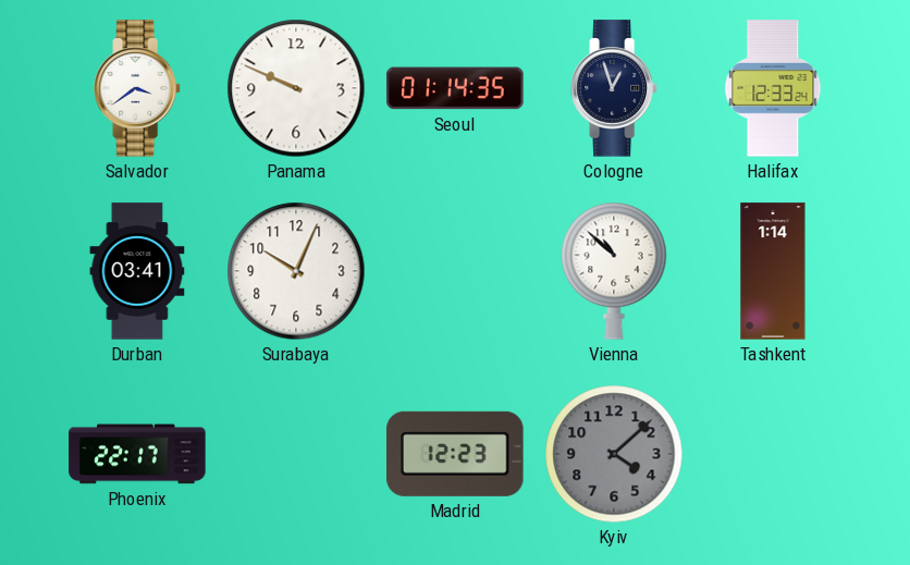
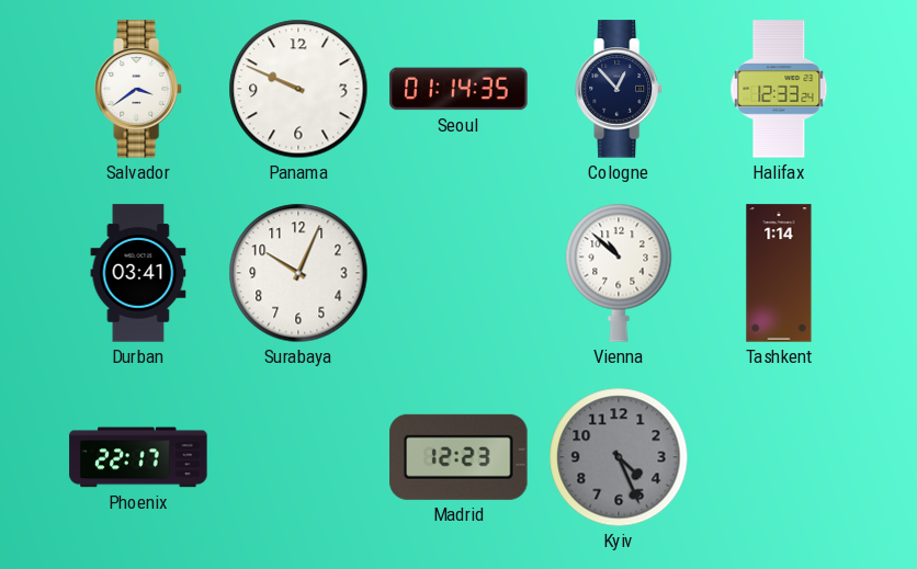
Cologne: 12:57 -> 12:53
Kyiv: 4:08 -> 4:26
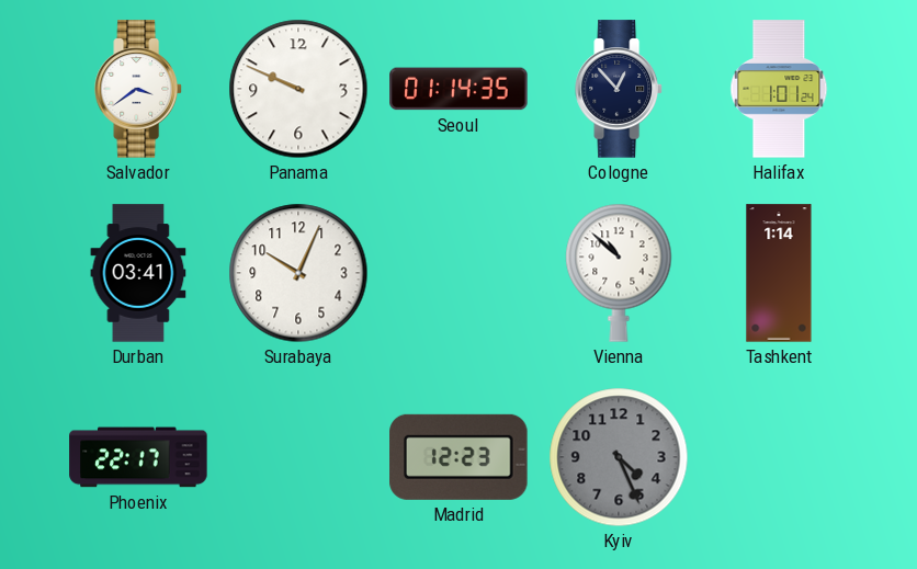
Halifax: 12:33 -> 1:01
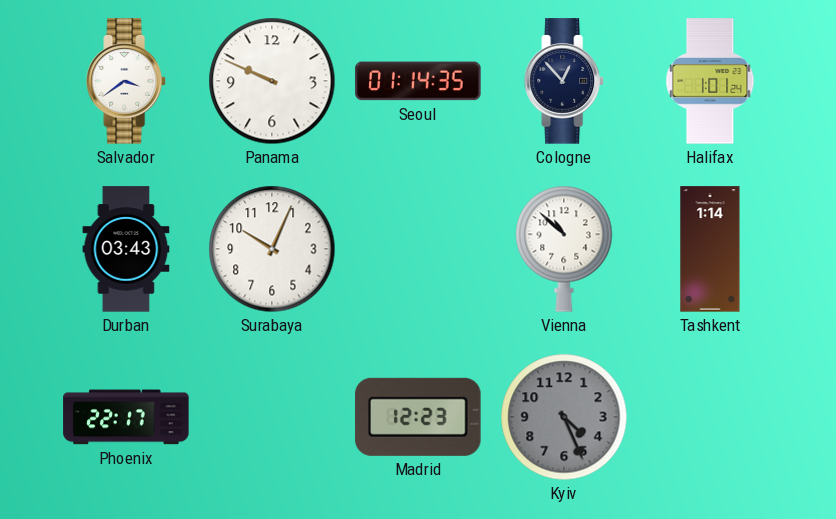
Durban: 03:41 -> 03:43
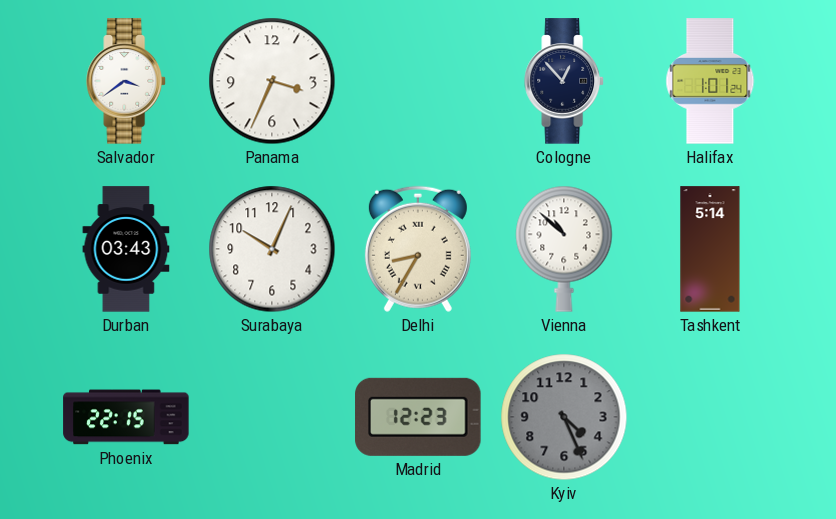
Panama: 9:49 -> 3:34
Seoul: 01:14 -> none
Delhi: none -> 8:35
Tashkent: 1:14 -> 5:14
Phoenix: 22:17 -> 22:15
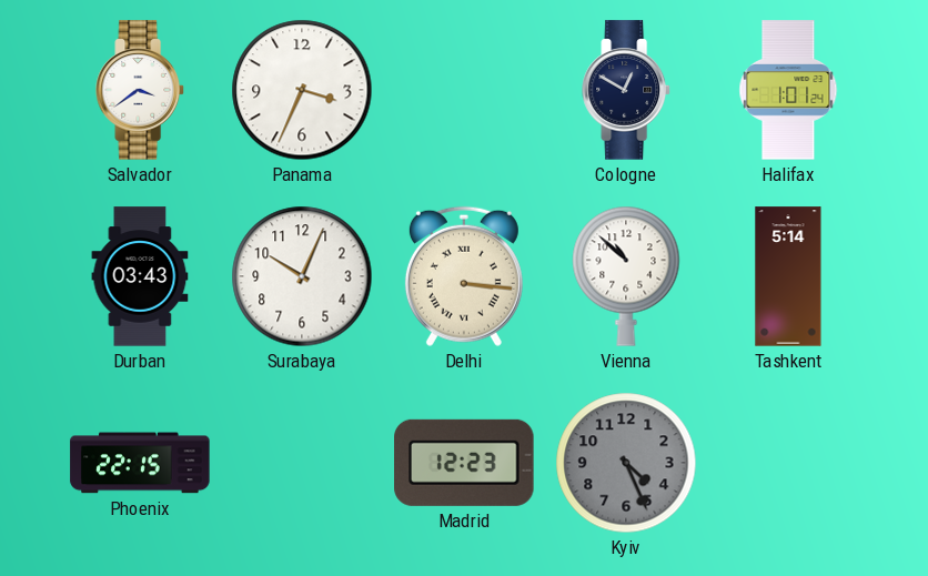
Cologne: 12:53 -> 12:50
Delhi: 8:35 -> 3:16
